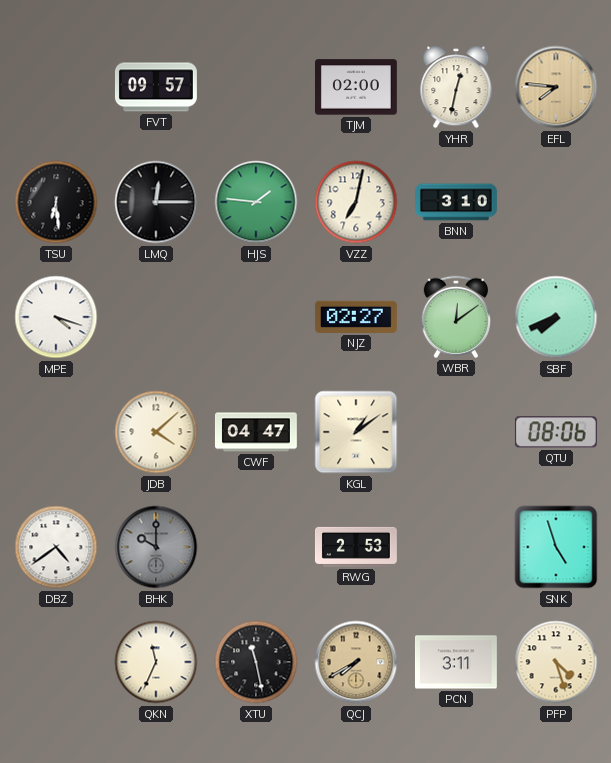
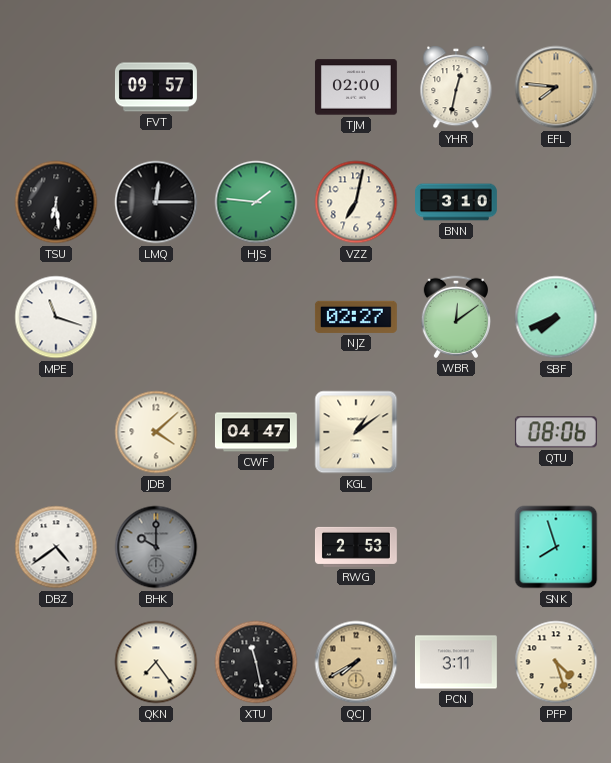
MPE: 4:18 -> 11:18
SNK: 4:57 -> 7:57
QKN: 11:34 -> 7:24
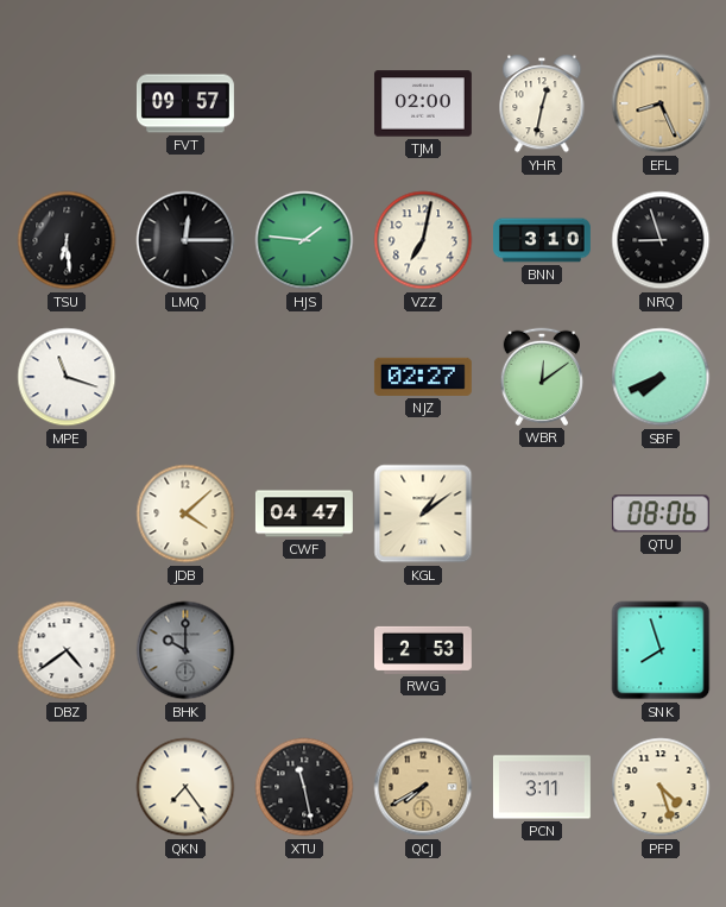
EFL: 7:46 -> 8:26
NRQ: none -> 8:57
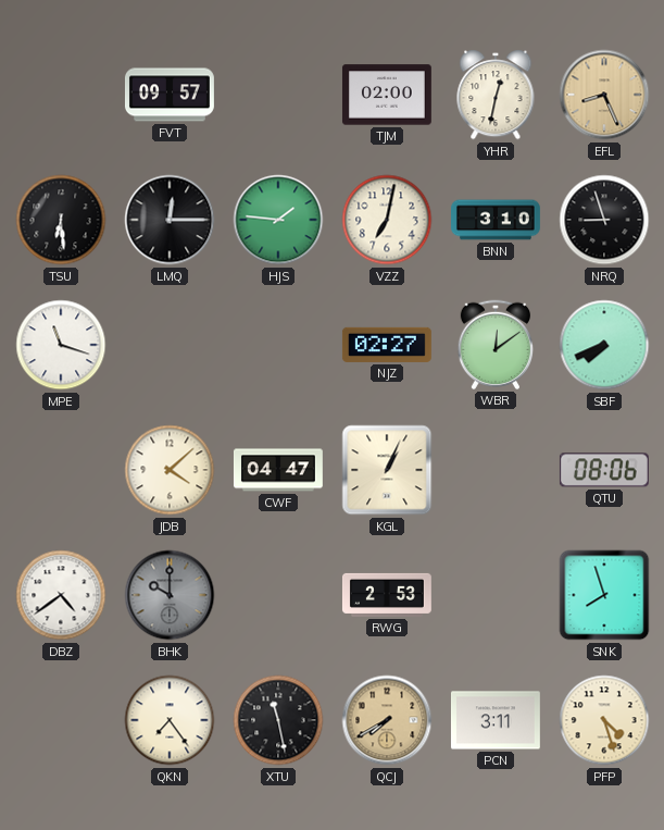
KGL: 1:09 -> 1:04
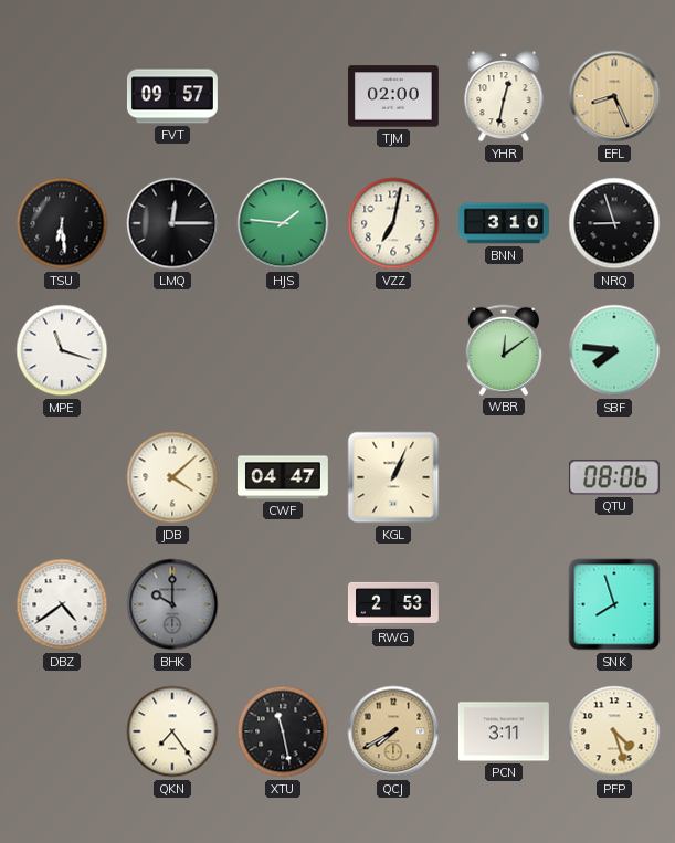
NJZ: 02:27 -> none
SBF: 7:41 -> 7:46
